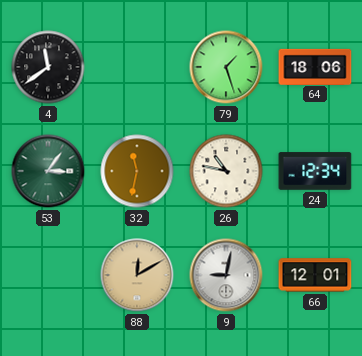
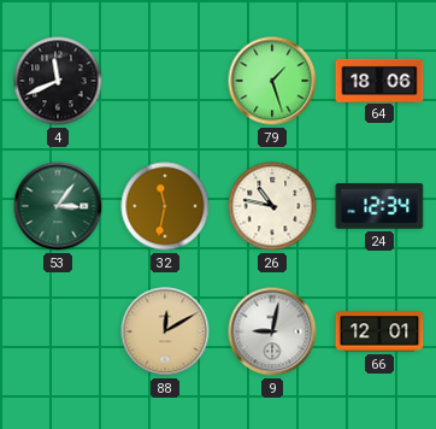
4: 11:39 -> 11:41
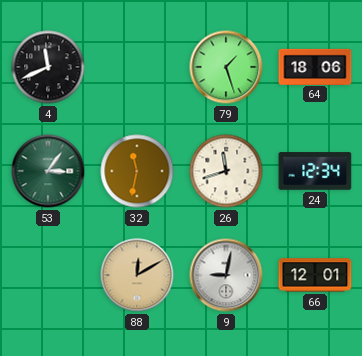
26: 10:47 -> 11:42
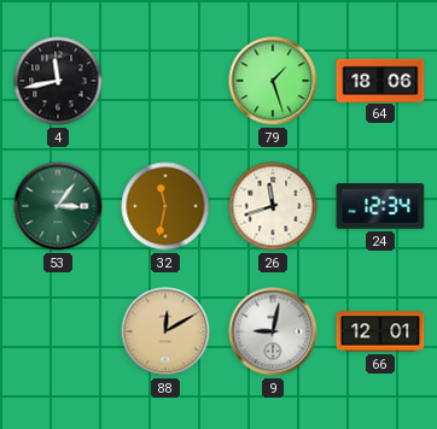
4: 11:41 -> 11:43
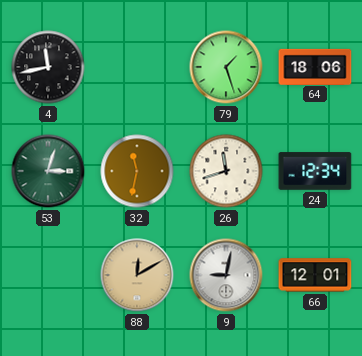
53: 3:06 -> 3:03
